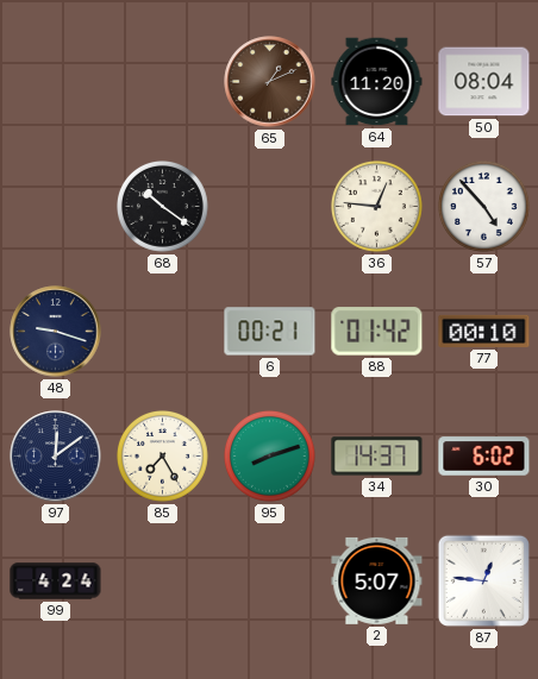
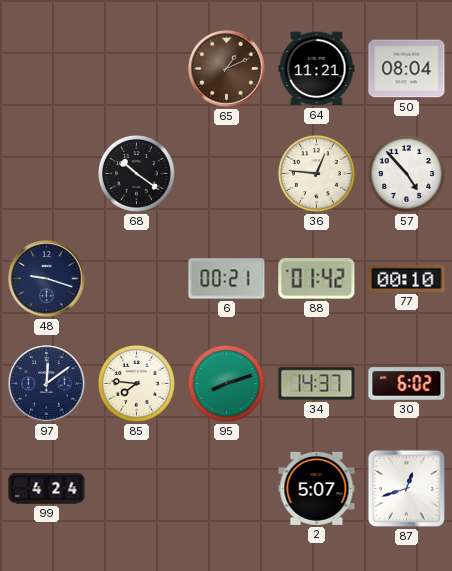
64: 11:20 -> 11:21
85: 7:25 -> 7:46
87: 12:46 -> 12:42
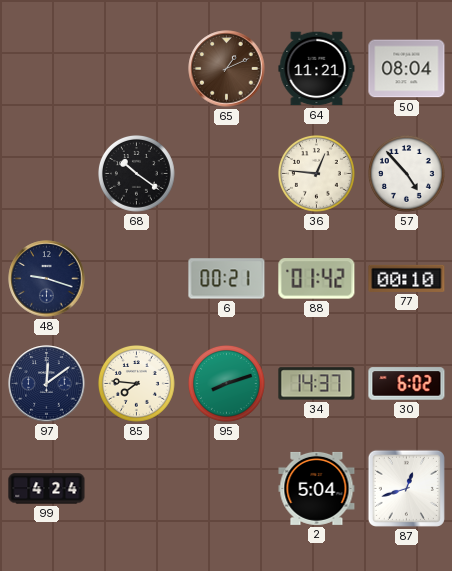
2: 5:07 -> 5:04
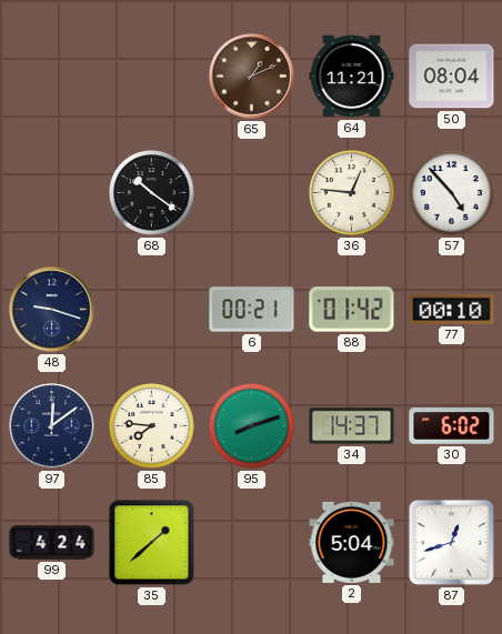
35: none -> 1:38
